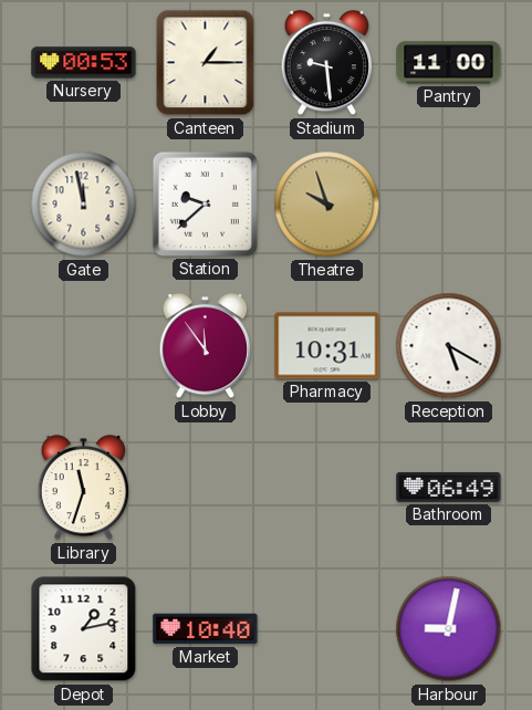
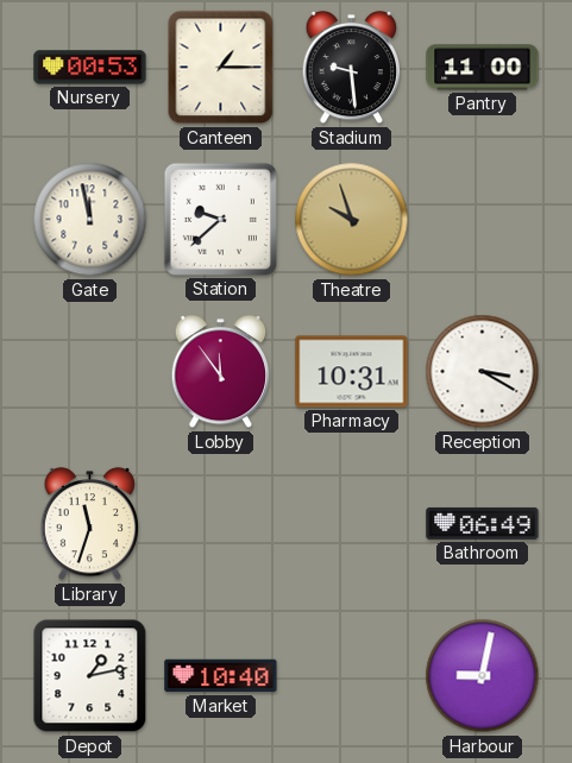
Reception: 5:20 -> 3:20
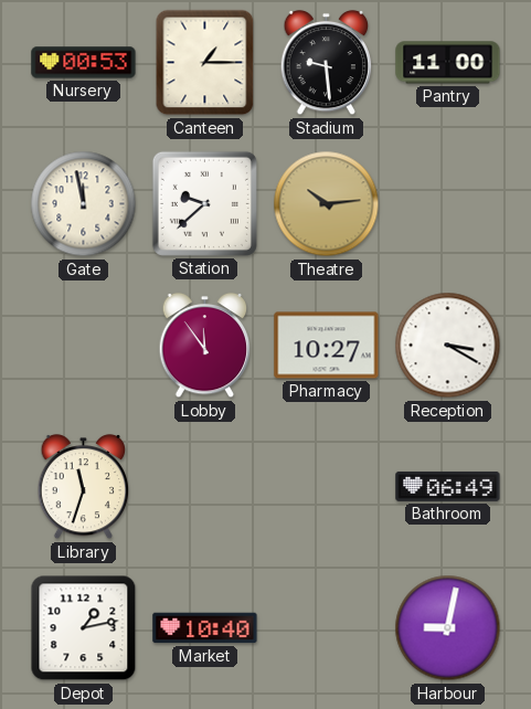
Theatre: 9:57 -> 10:14
Pharmacy: 10:31 -> 10:27
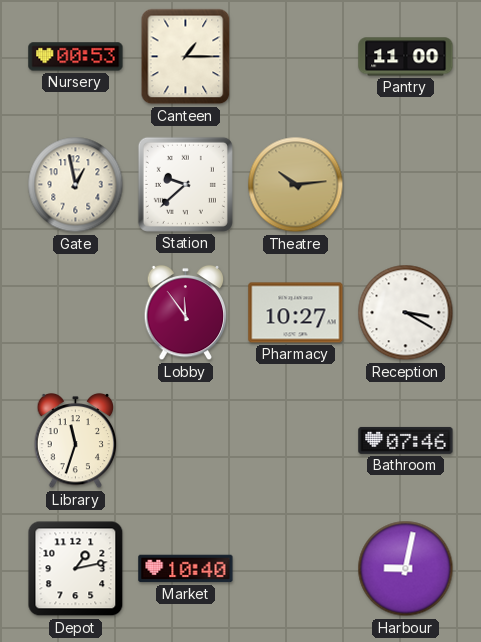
Stadium: 9:29 -> none
Gate: 11:58 -> 12:58
Bathroom: 06:49 -> 07:46
